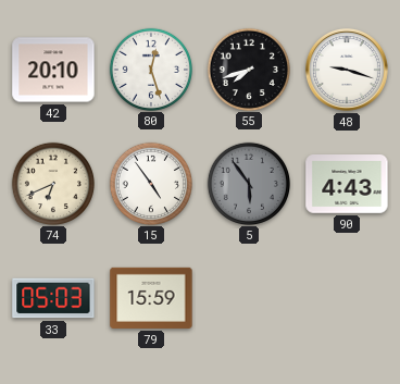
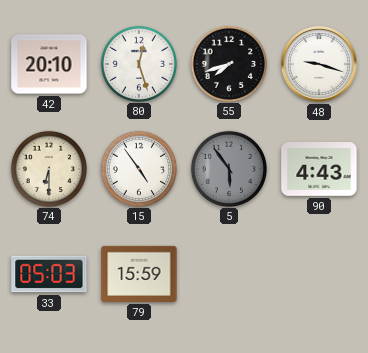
74: 6:41 -> 6:30
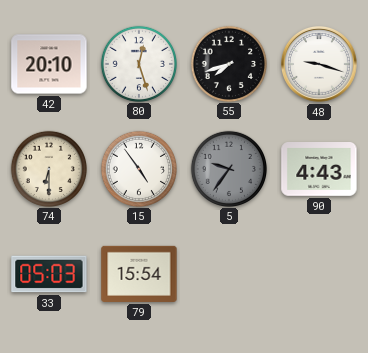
5: 5:54 -> 9:36
79: 15:59 -> 15:54
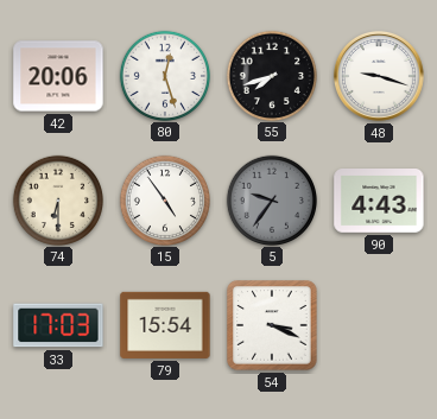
42: 20:10 -> 20:06
33: 05:03 -> 17:03
54: none -> 3:19
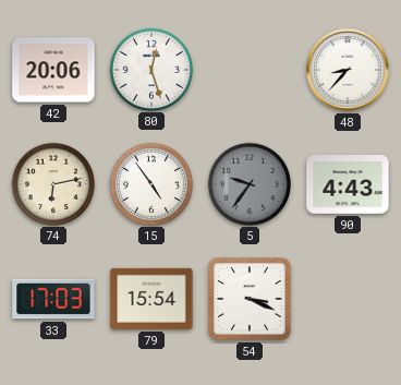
55: 7:42 -> none
48: 9:18 -> 8:37
74: 6:30 -> 6:13
